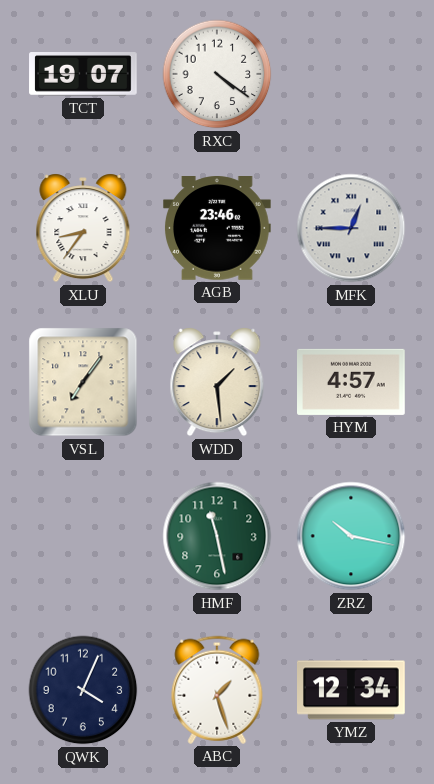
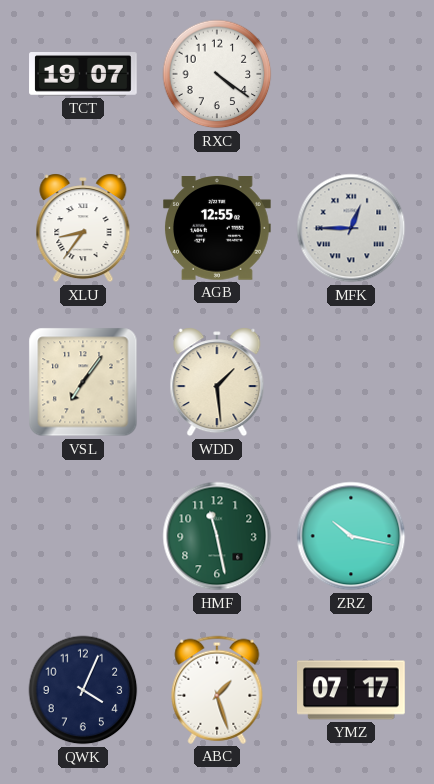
AGB: 23:46 -> 12:55
HYM: 4:57 -> none
YMZ: 12:34 -> 07:17
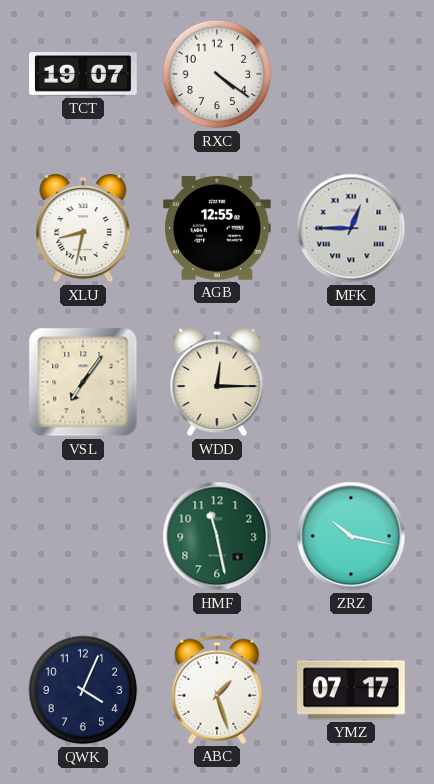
XLU: 8:36 -> 8:32
WDD: 1:29 -> 12:15
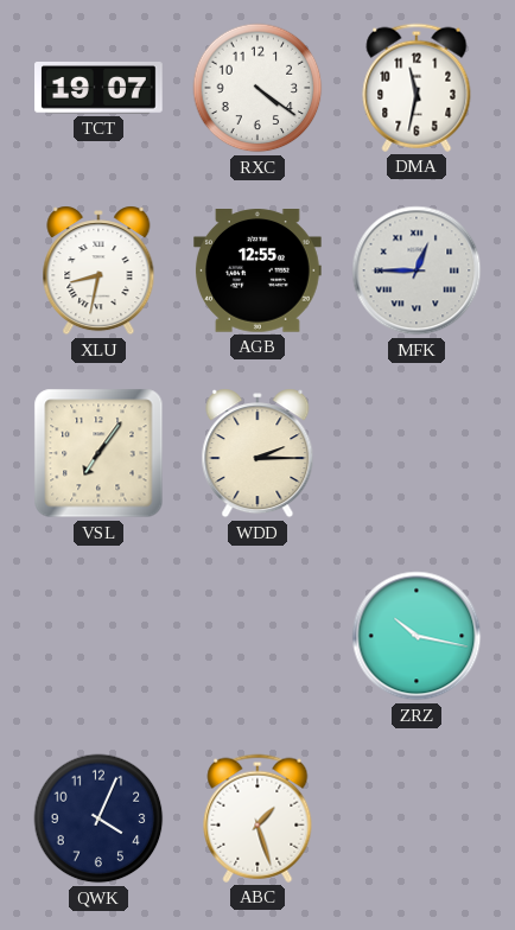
DMA: none -> 11:32
WDD: 12:15 -> 2:15
HMF: 11:28 -> none
YMZ: 07:17 -> none
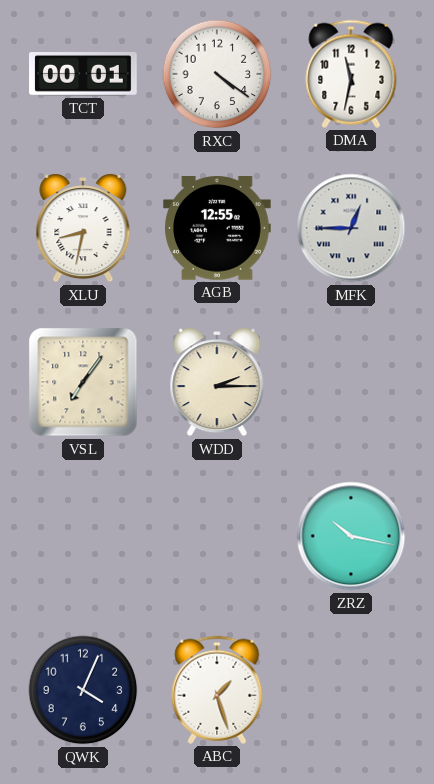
TCT: 19:07 -> 00:01
